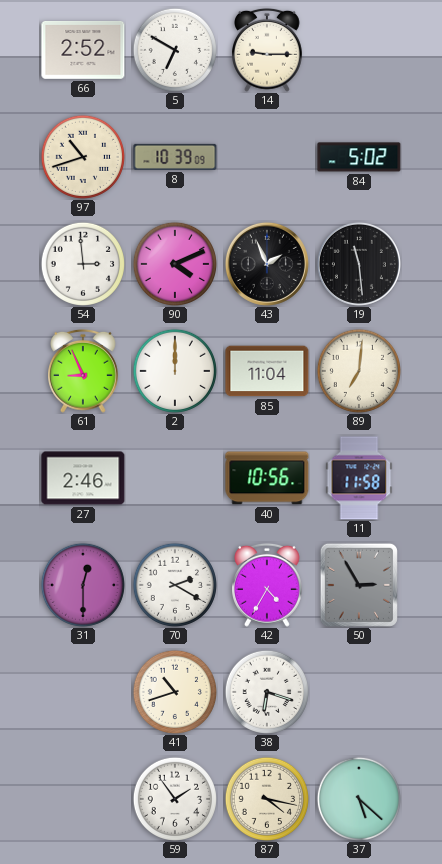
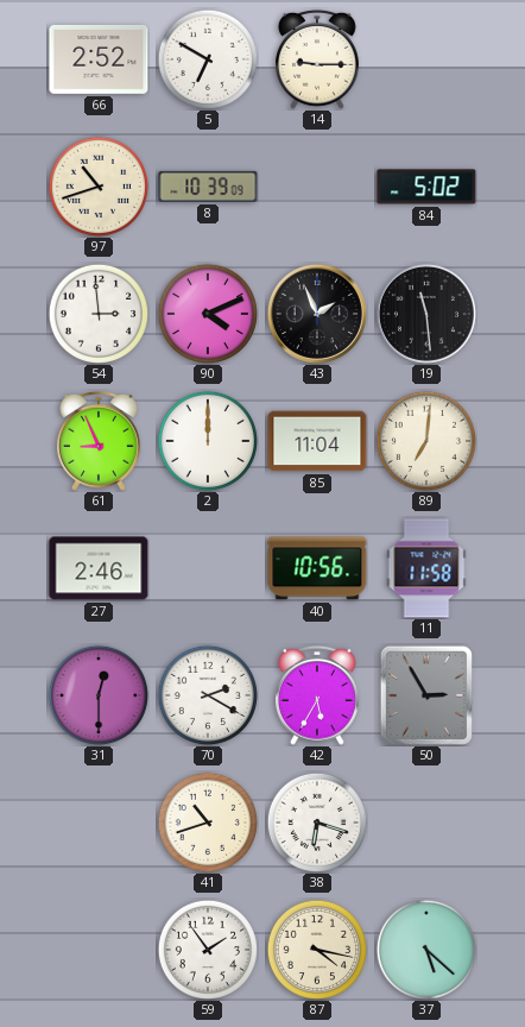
42: 4:35 -> 5:35
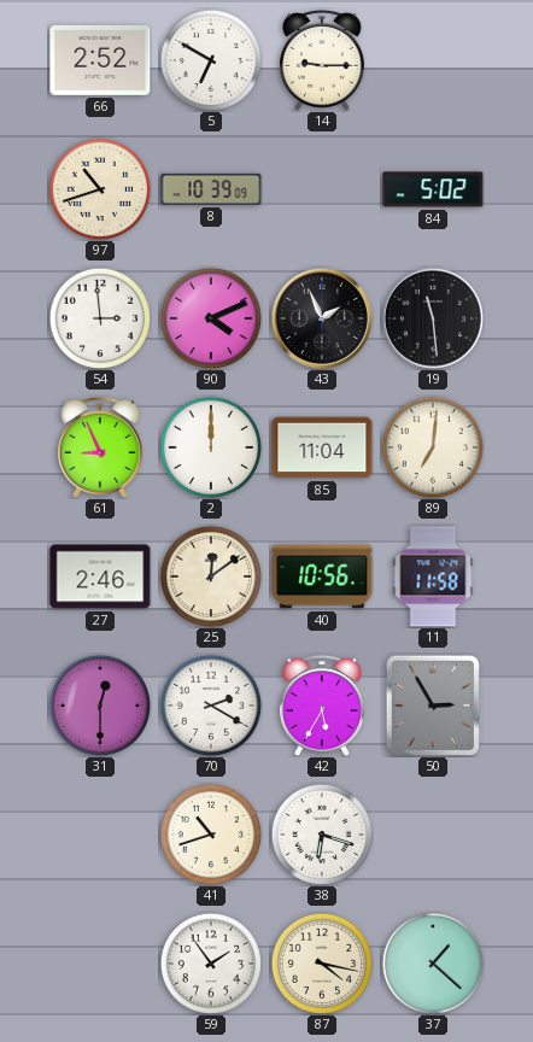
25: none -> 12:09
37: 5:22 -> 1:22
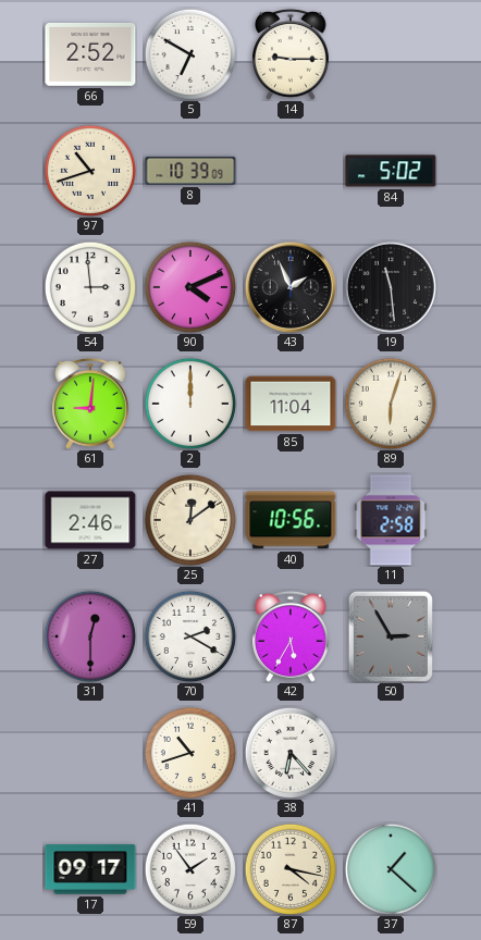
61: 8:56 -> 9:01
89: 7:01 -> 6:03
11: 11:58 -> 2:58
38: 6:18 -> 6:23
17: none -> 09:17
